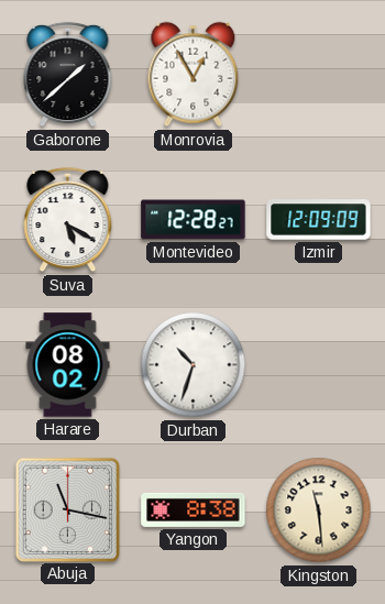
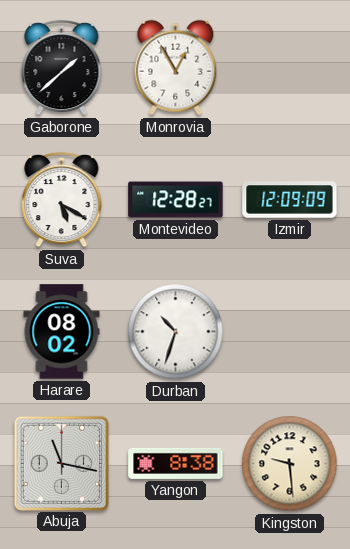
Kingston: 11:29 -> 9:29
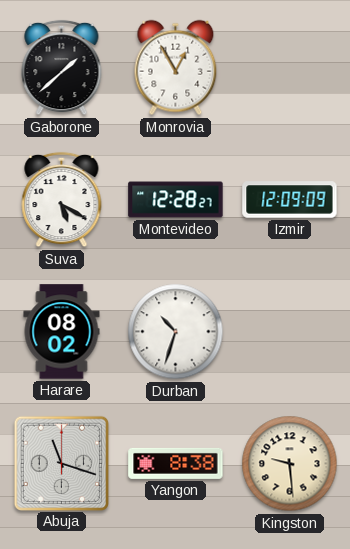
Abuja: 11:17 -> 11:18
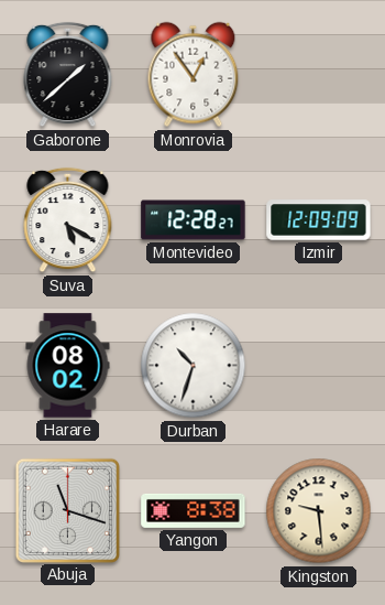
Monrovia: 12:55 -> 12:54
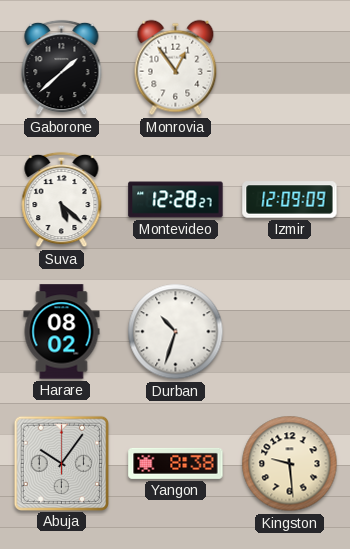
Suva: 5:20 -> 5:22
Abuja: 11:18 -> 10:06
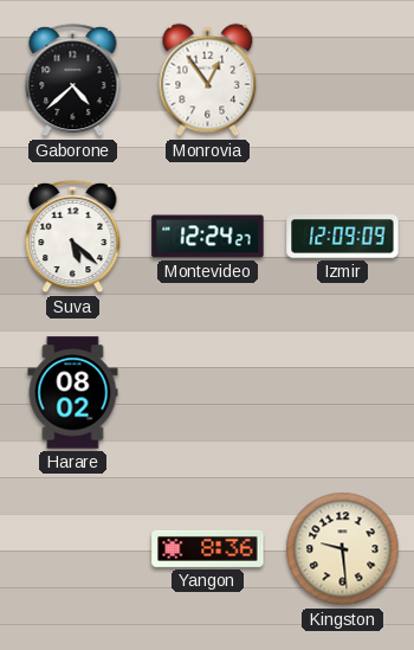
Gaborone: 1:38 -> 4:38
Montevideo: 12:28 -> 12:24
Durban: 10:33 -> none
Abuja: 10:06 -> none
Yangon: 8:38 -> 8:36
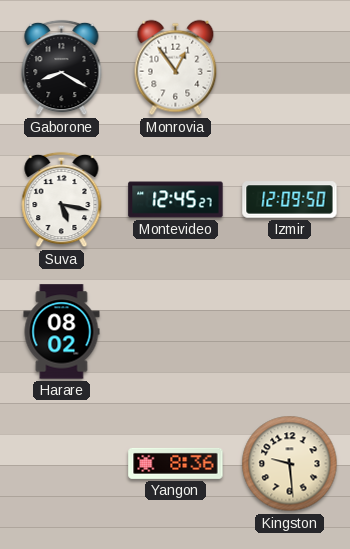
Gaborone: 4:38 -> 8:20
Suva: 5:22 -> 5:17
Montevideo: 12:24 -> 12:45
Izmir: 12:09:09 -> 12:09:50
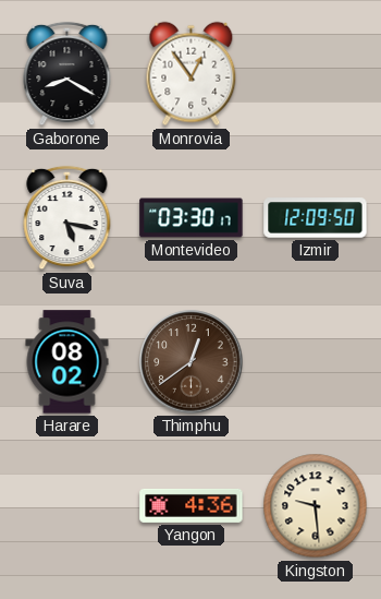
Montevideo: 12:45 -> 03:30
Thimphu: none -> 12:39
Yangon: 8:36 -> 4:36
